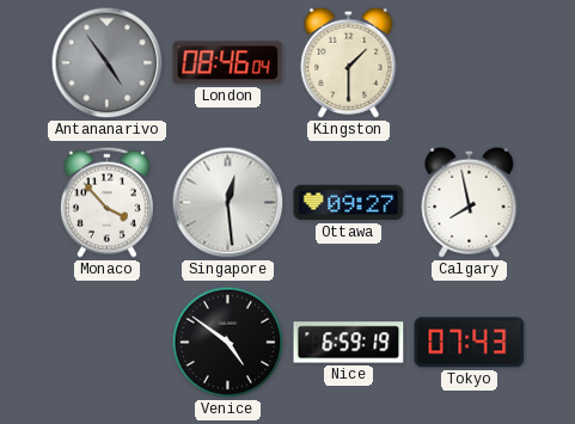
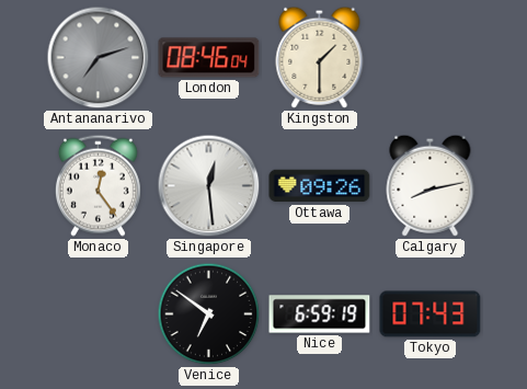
Antananarivo: 4:54 -> 7:12
Monaco: 3:53 -> 12:24
Ottawa: 09:27 -> 09:26
Calgary: 7:58 -> 8:13
Venice: 4:51 -> 6:51
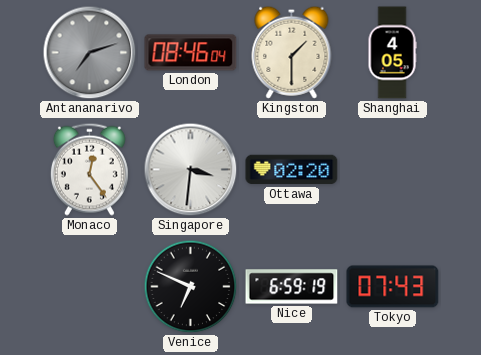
Shanghai: none -> 4:05
Singapore: 12:29 -> 3:31
Ottawa: 09:26 -> 02:20
Calgary: 8:13 -> none
Venice: 6:51 -> 6:49
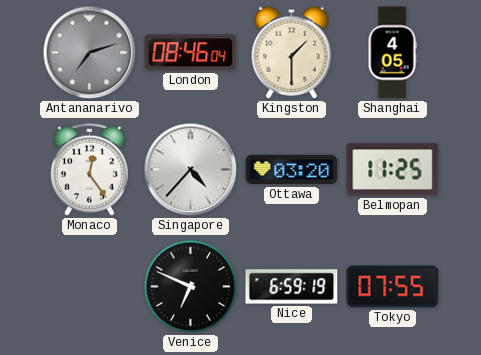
Singapore: 3:31 -> 4:37
Ottawa: 02:20 -> 03:20
Belmopan: none -> 11:25
Tokyo: 07:43 -> 07:55
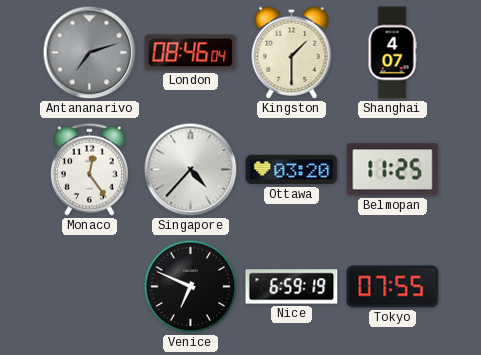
Shanghai: 4:05 -> 4:07
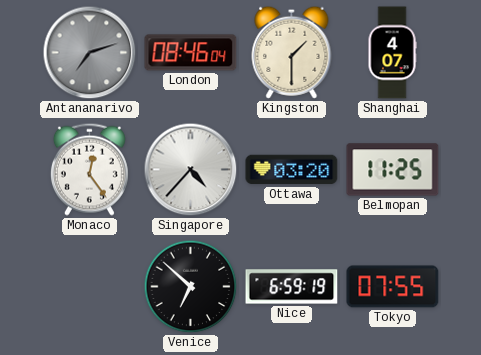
Venice: 6:49 -> 6:52
